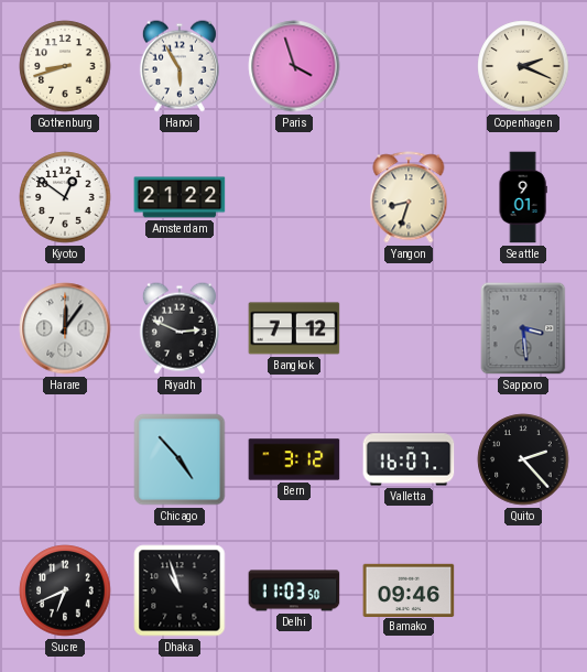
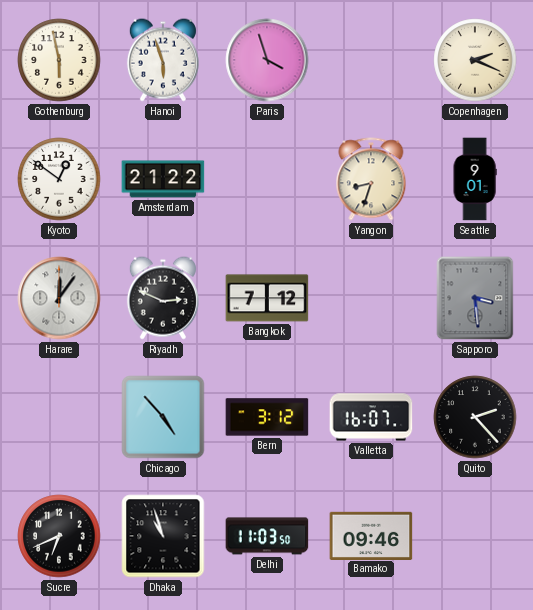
Gothenburg: 8:42 -> 5:58
Hanoi: 5:55 -> 5:57
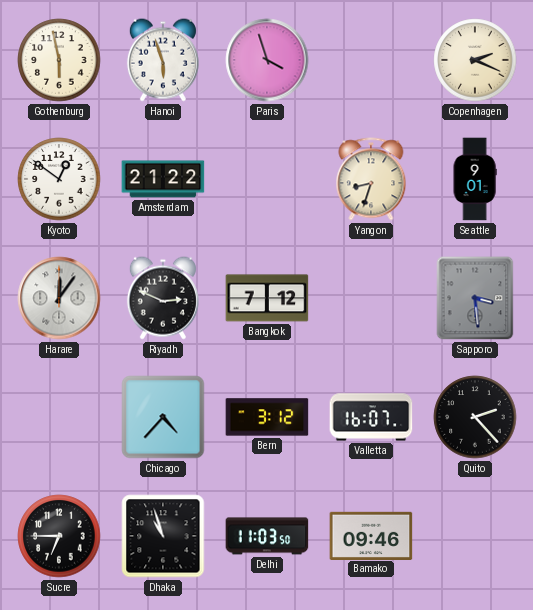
Chicago: 4:53 -> 4:37
Sucre: 6:41 -> 6:45
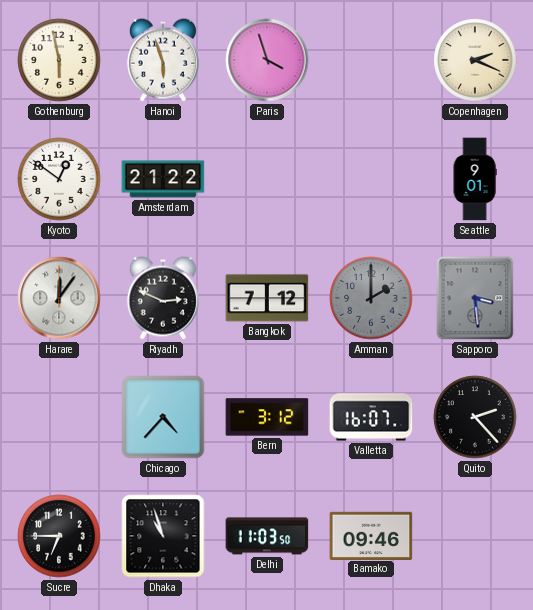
Yangon: 8:33 -> none
Amman: none -> 2:00
